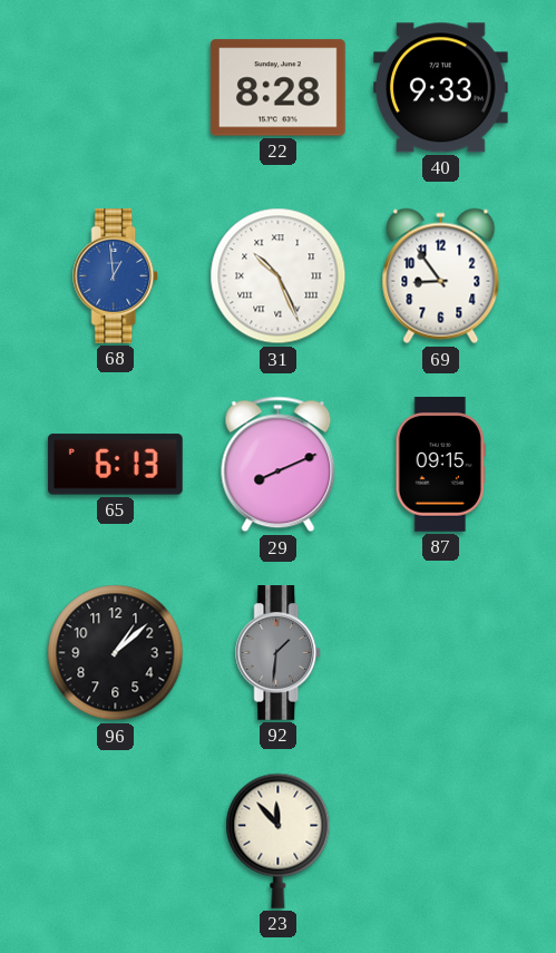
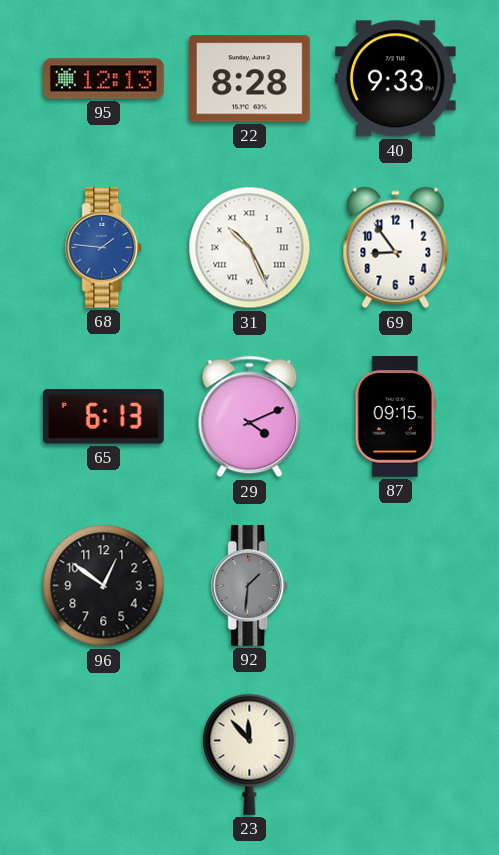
95: none -> 12:13
68: 12:59 -> 1:46
29: 8:11 -> 4:11
96: 1:08 -> 12:51
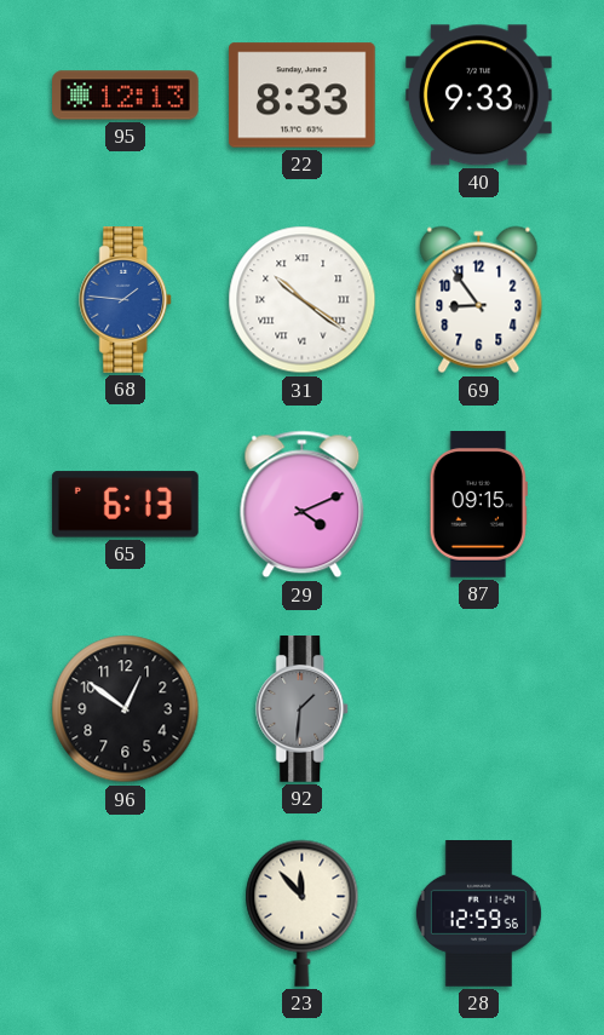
22: 8:28 -> 8:33
31: 10:26 -> 10:21
28: none -> 12:59
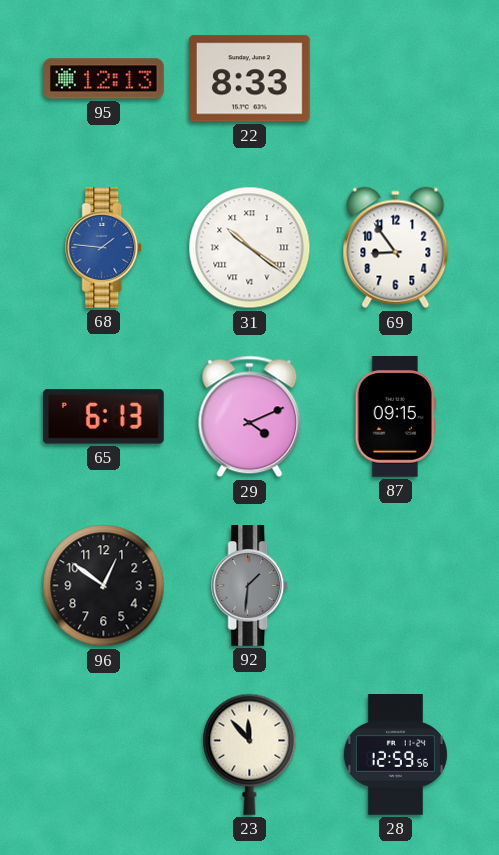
40: 9:33 -> none
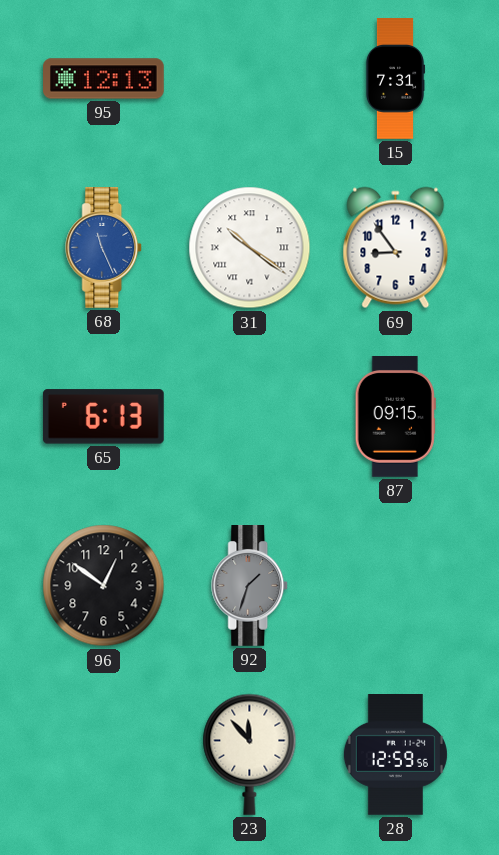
22: 8:33 -> none
15: none -> 7:31
68: 1:46 -> 11:26
29: 4:11 -> none
92: 1:31 -> 1:33
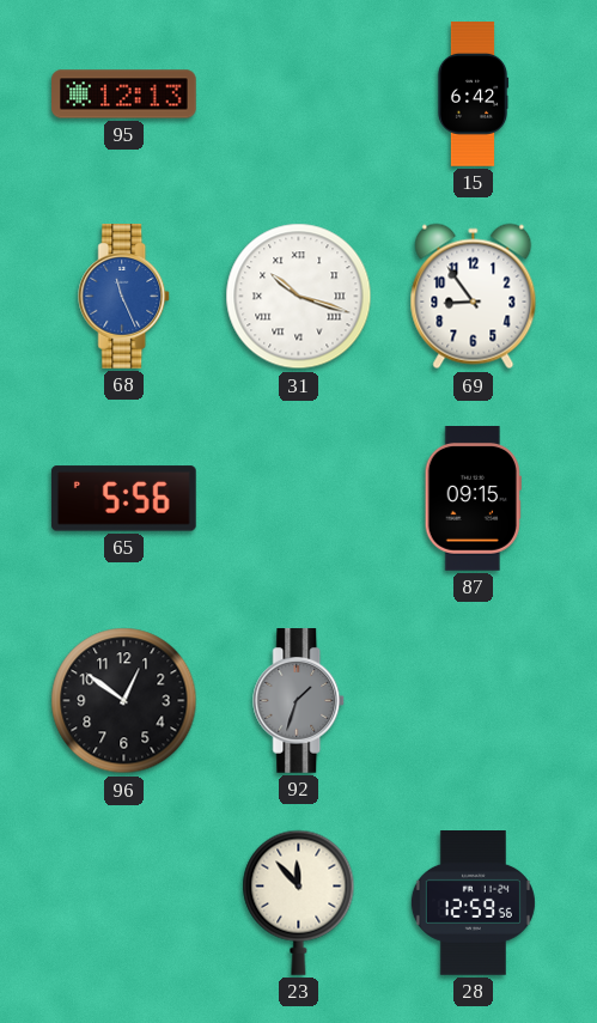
15: 7:31 -> 6:42
31: 10:21 -> 10:18
65: 6:13 -> 5:56
